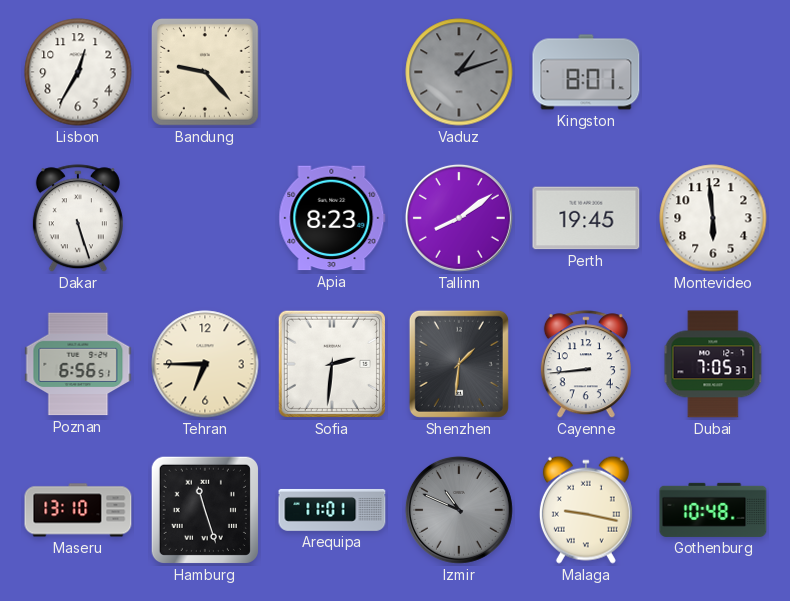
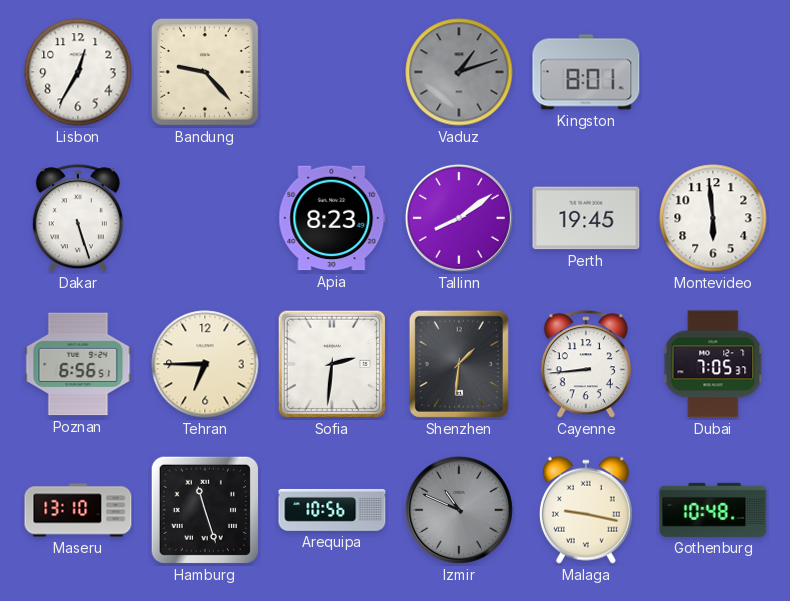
Arequipa: 11:01 -> 10:56
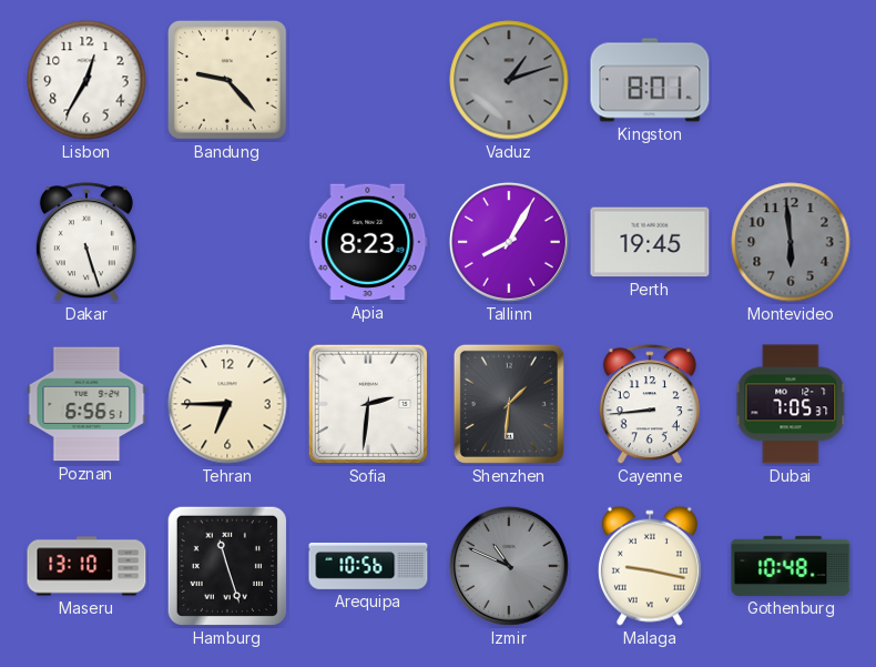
Tallinn: 8:09 -> 8:05
Montevideo dial: white -> grey
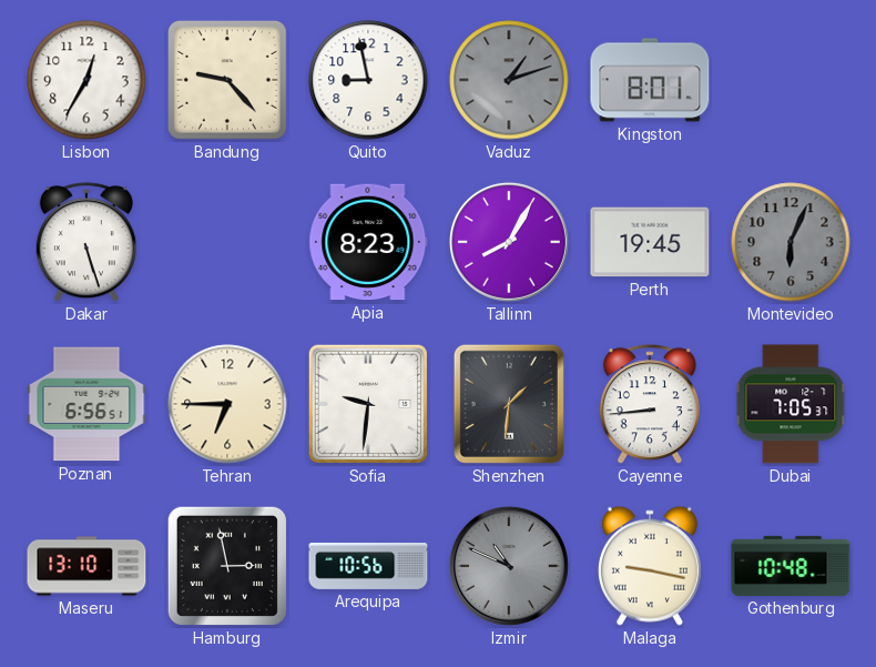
Quito: none -> 8:58
Montevideo: 5:59 -> 6:04
Sofia: 2:31 -> 9:31
Hamburg: 11:27 -> 2:58
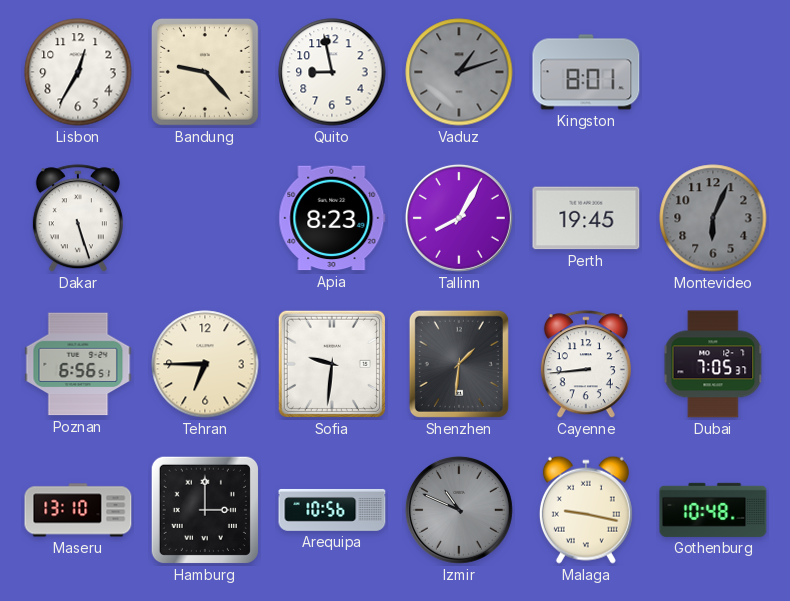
Hamburg: 2:58 -> 3:00
